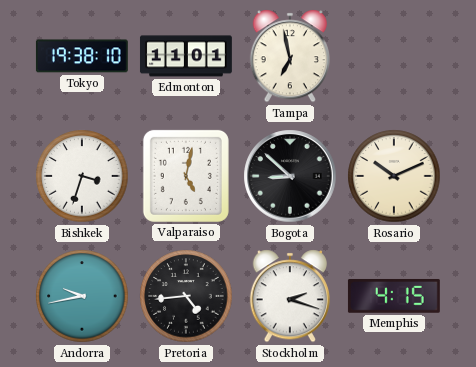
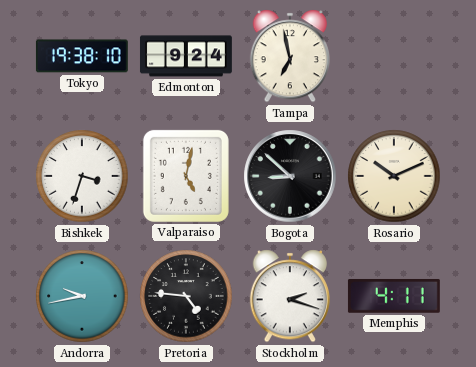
Edmonton: 11:01 -> 9:24
Pretoria: 4:44 -> 4:46
Memphis: 4:15 -> 4:11
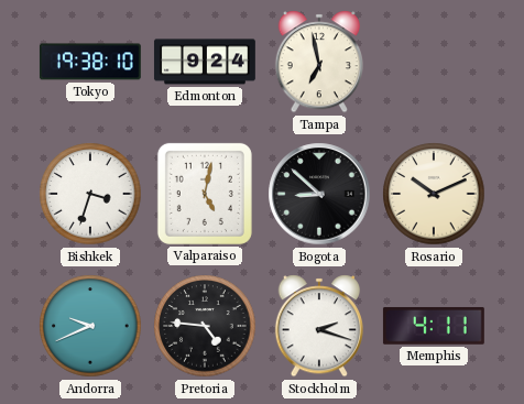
Andorra: 9:43 -> 9:41
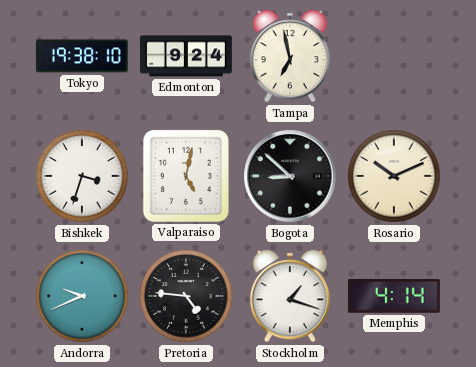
Stockholm: 2:18 -> 1:18
Memphis: 4:11 -> 4:14
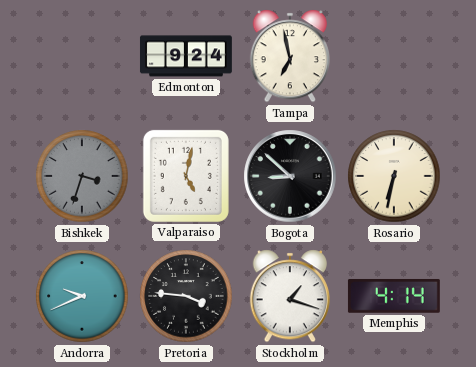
Tokyo: 19:38 -> none
Bishkek dial: white -> grey
Rosario: 10:11 -> 6:32
Pretoria: 4:46 -> 3:46
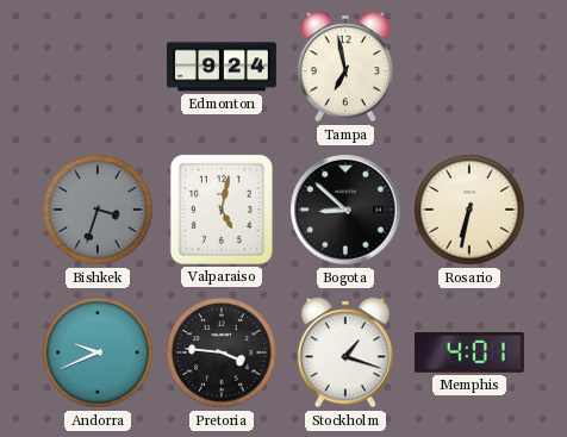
Memphis: 4:14 -> 4:01
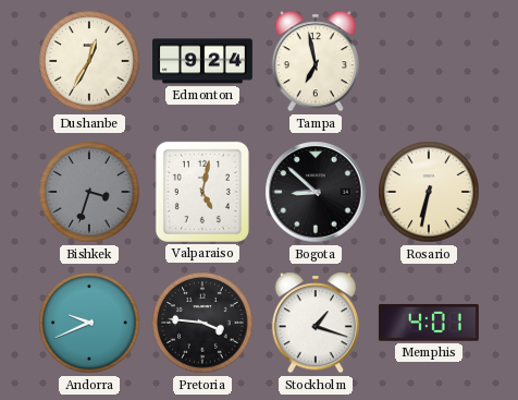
Dushanbe: none -> 12:35
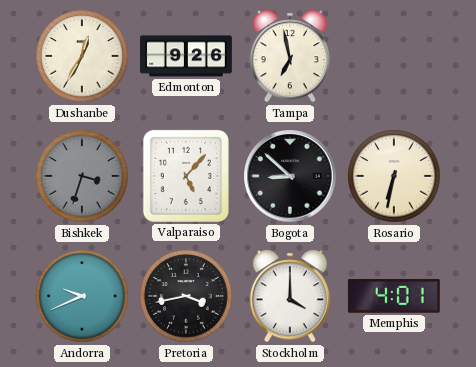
Edmonton: 9:24 -> 9:26
Valparaiso: 5:02 -> 5:07
Pretoria: 3:46 -> 3:43
Stockholm: 1:18 -> 4:00
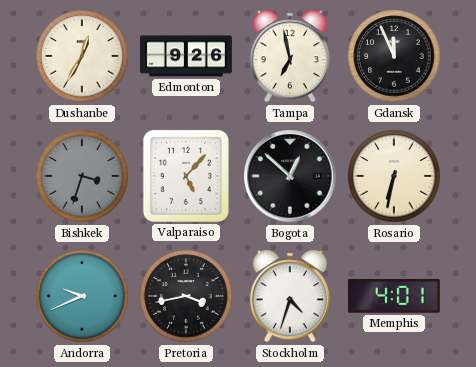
Gdansk: none -> 11:56
Bogota: 8:52 -> 12:52
Stockholm: 4:00 -> 4:33
